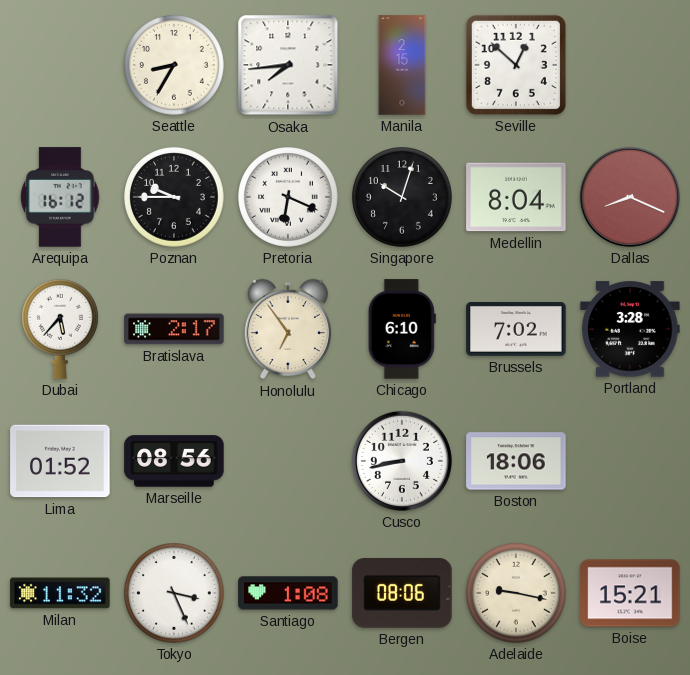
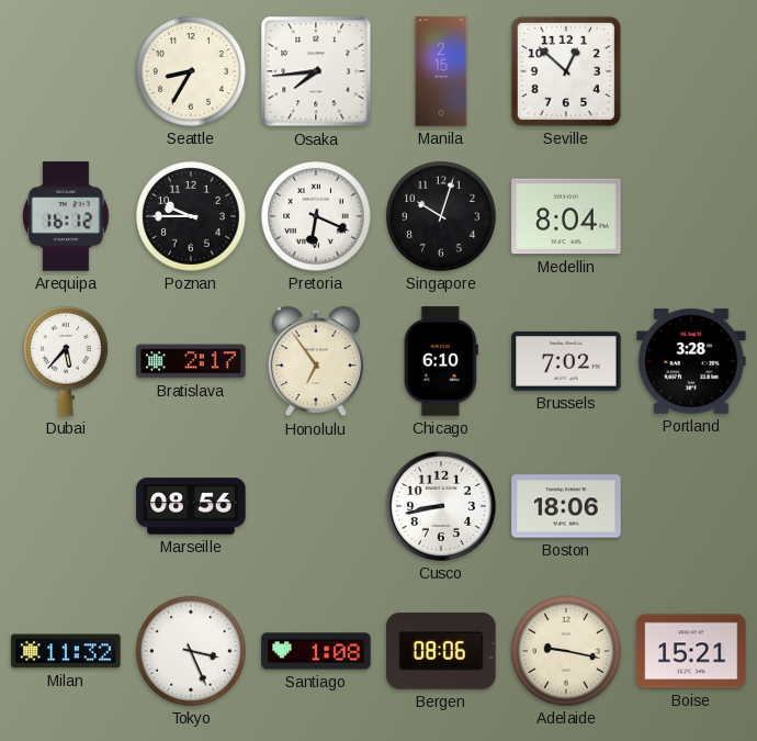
Dallas: 8:19 -> none
Lima: 01:52 -> none
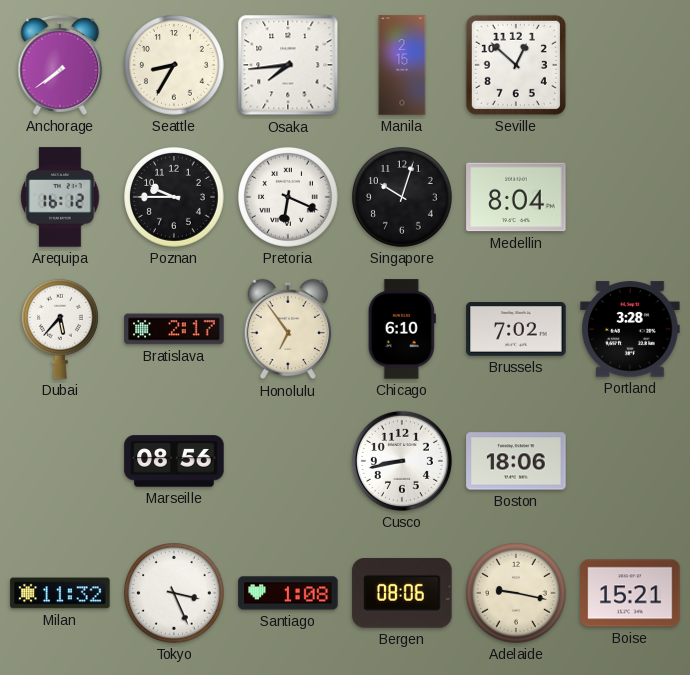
Anchorage: none -> 7:39
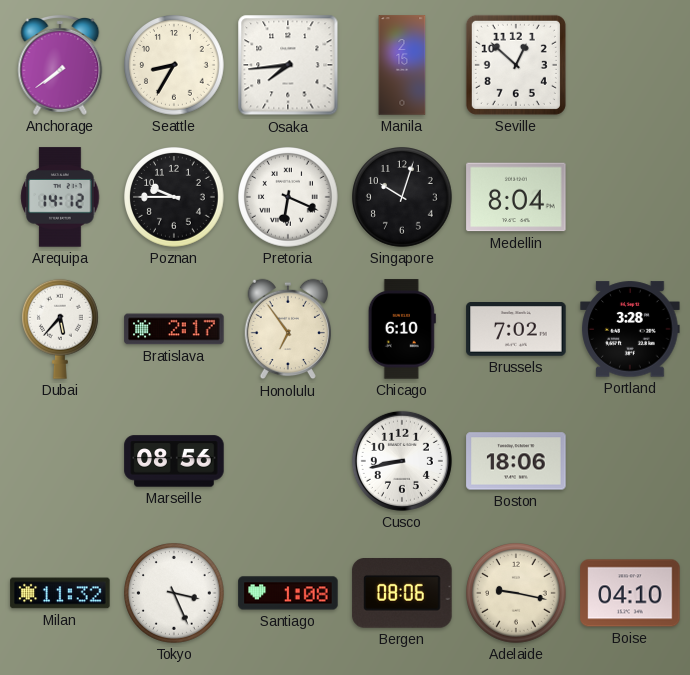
Arequipa: 16:12 -> 14:12
Boise: 15:21 -> 04:10
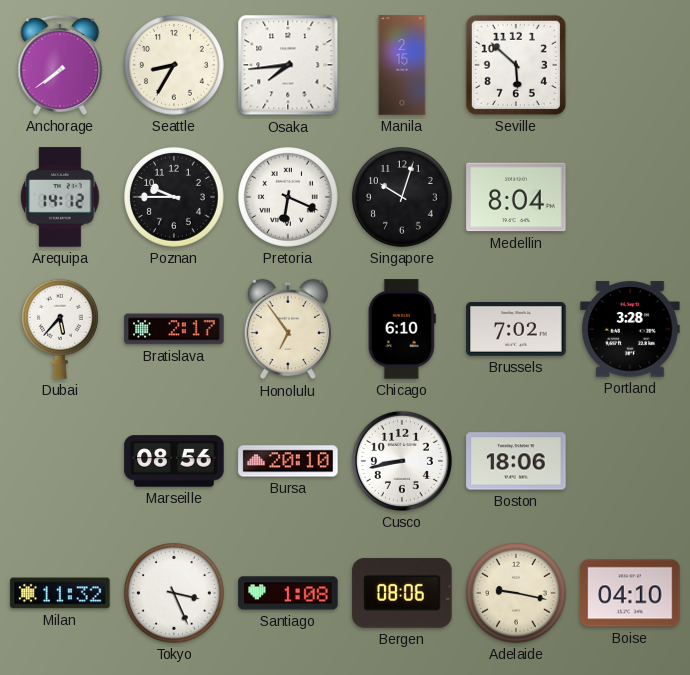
Seville: 12:52 -> 5:52
Bursa: none -> 20:10
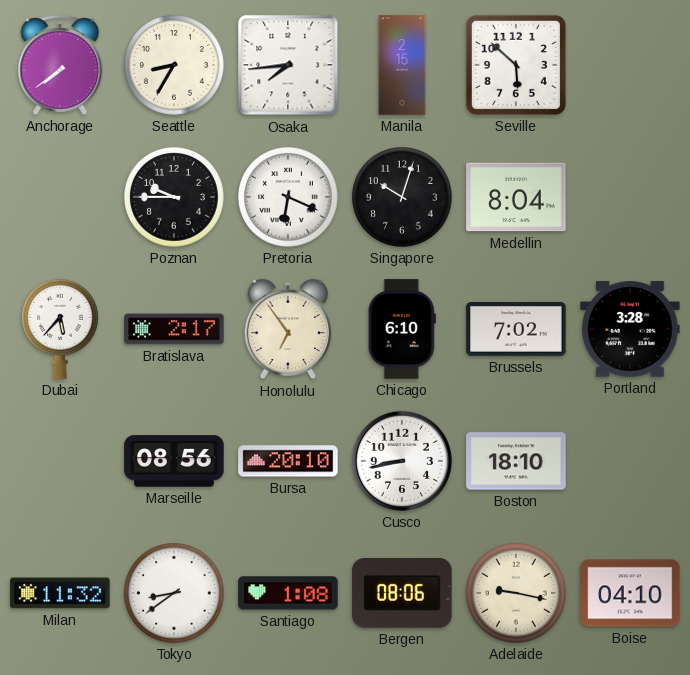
Arequipa: 14:12 -> none
Boston: 18:06 -> 18:10
Tokyo: 3:26 -> 8:39
